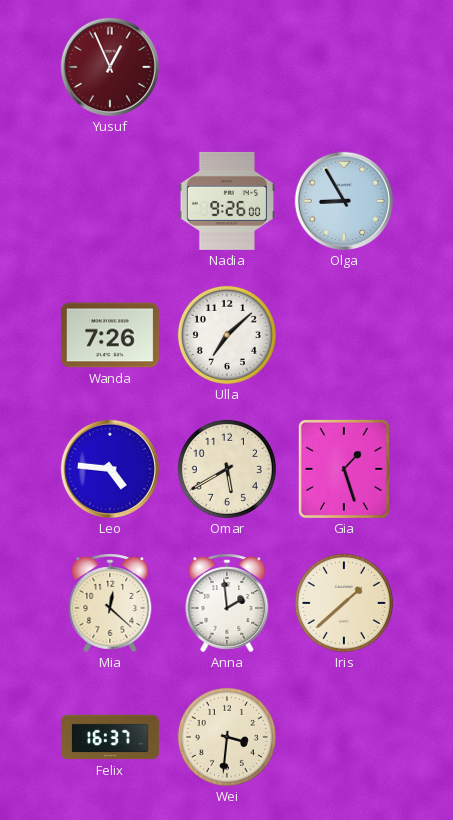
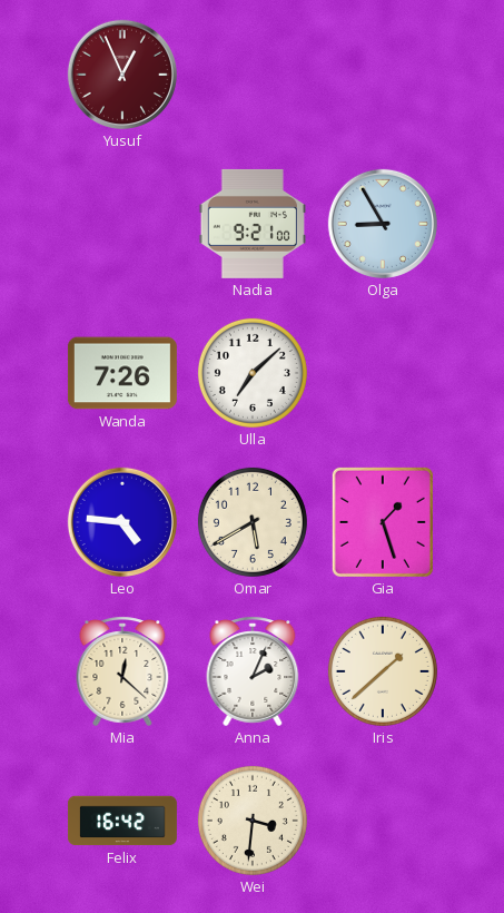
Nadia: 9:26 -> 9:21
Anna: 1:59 -> 2:04
Felix: 16:37 -> 16:42
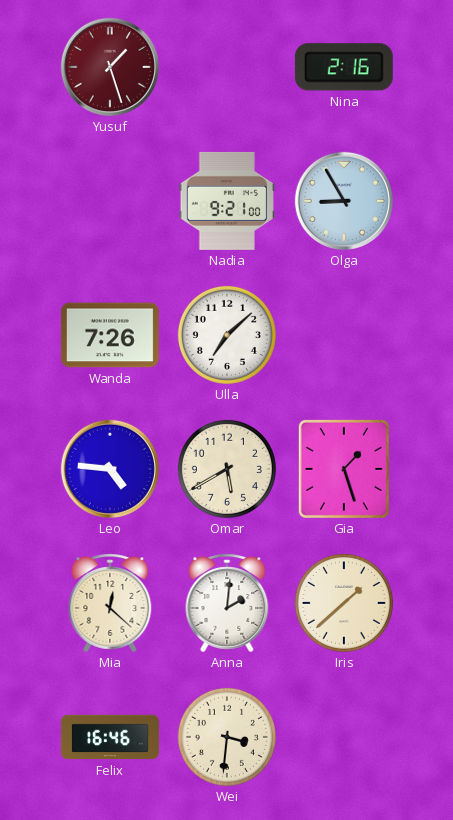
Yusuf: 12:56 -> 1:27
Nina: none -> 2:16
Anna: 2:04 -> 2:01
Felix: 16:42 -> 16:46
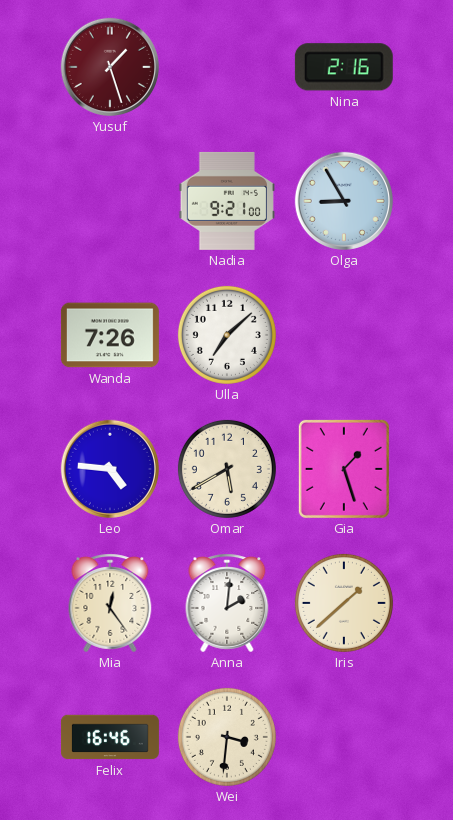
Mia: 12:22 -> 12:24
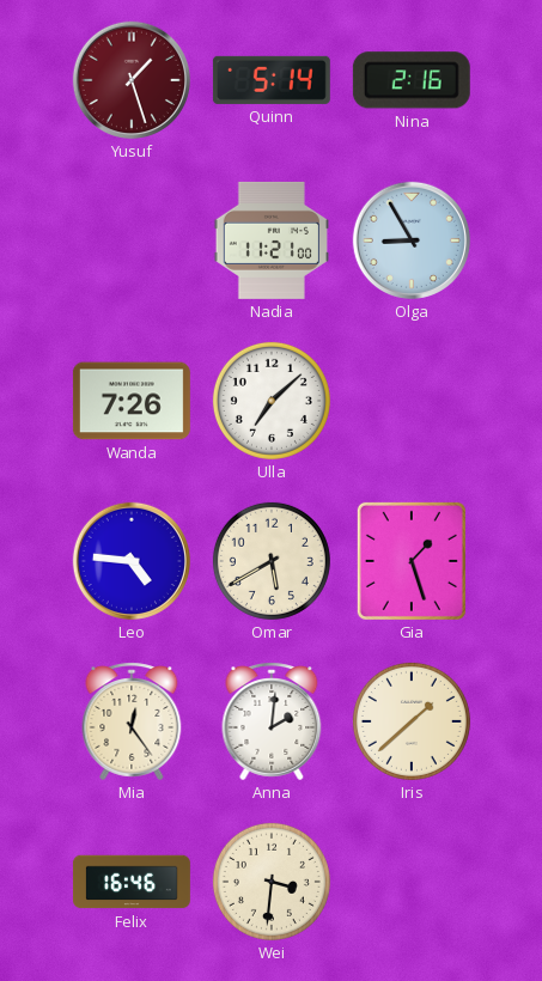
Quinn: none -> 5:14
Nadia: 9:21 -> 11:21
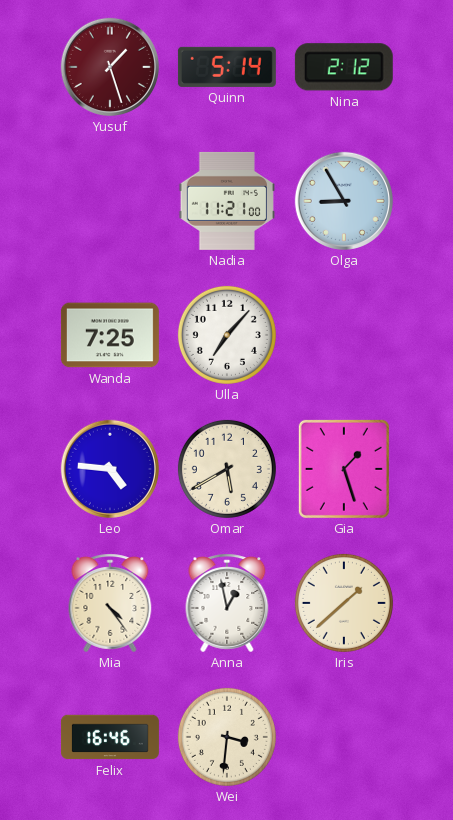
Nina: 2:16 -> 2:12
Wanda: 7:26 -> 7:25
Ulla: 7:08 -> 7:07
Mia: 12:24 -> 4:24
Anna: 2:01 -> 12:58
